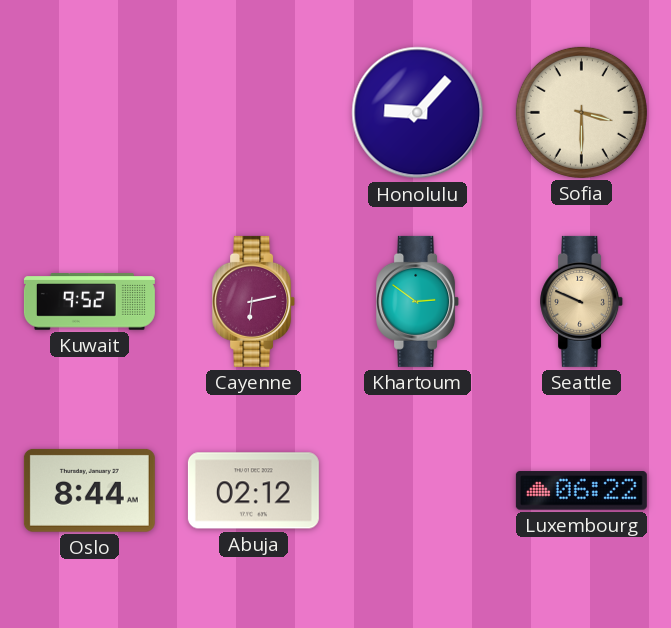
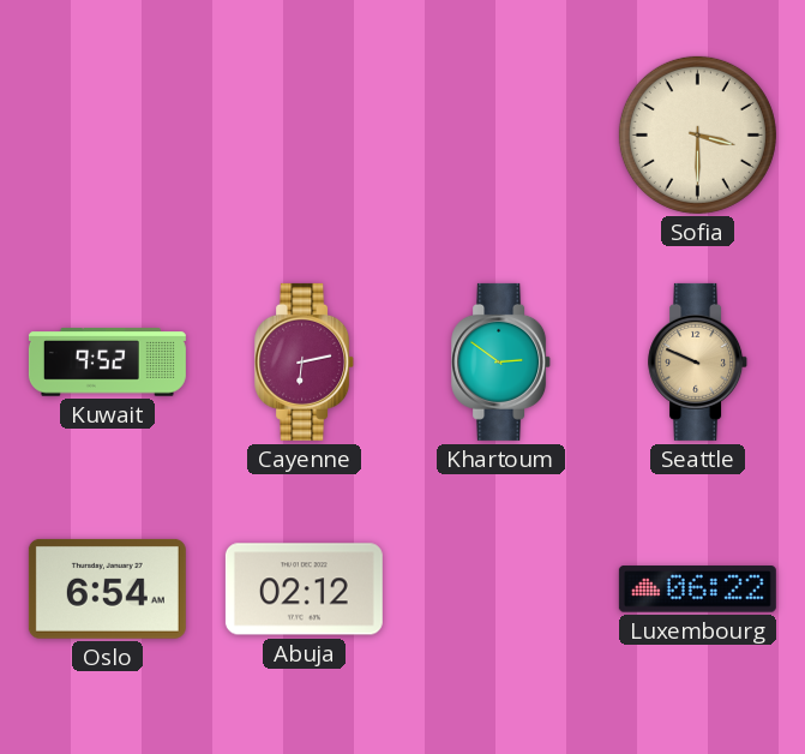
Honolulu: 9:07 -> none
Oslo: 8:44 -> 6:54
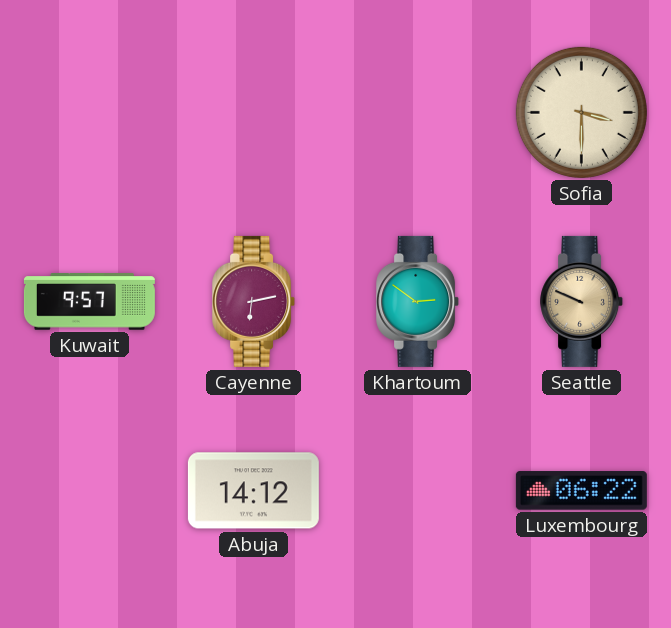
Kuwait: 9:52 -> 9:57
Oslo: 6:54 -> none
Abuja: 02:12 -> 14:12
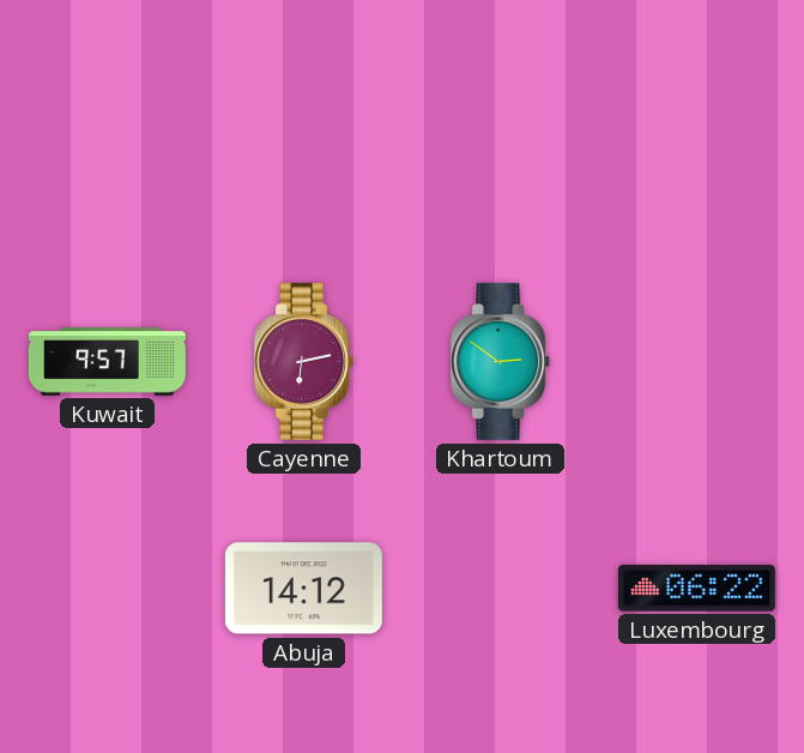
Sofia: 3:30 -> none
Seattle: 9:49 -> none
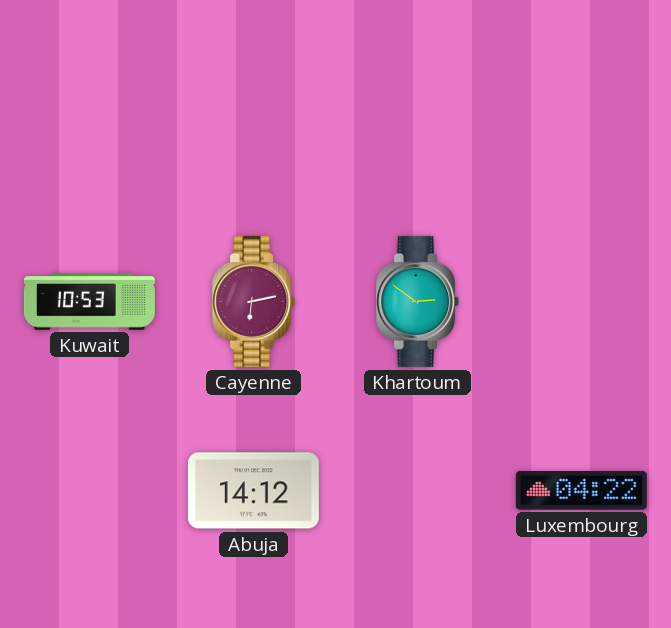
Kuwait: 9:57 -> 10:53
Luxembourg: 06:22 -> 04:22
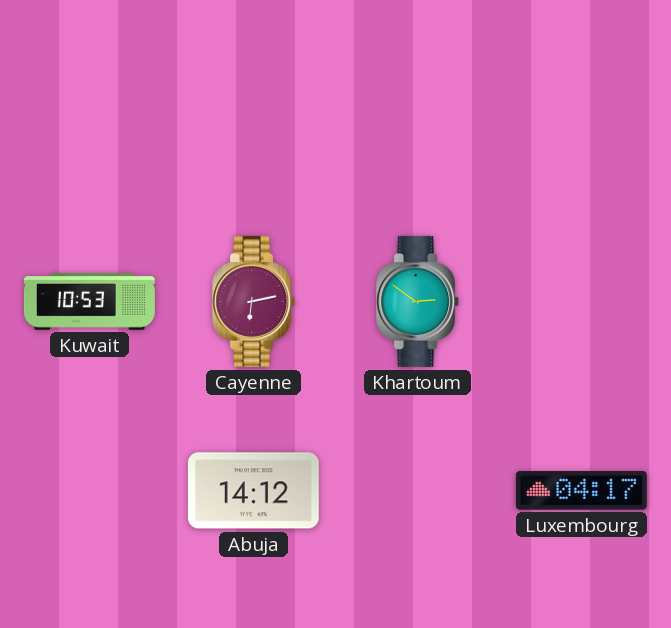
Luxembourg: 04:22 -> 04:17
